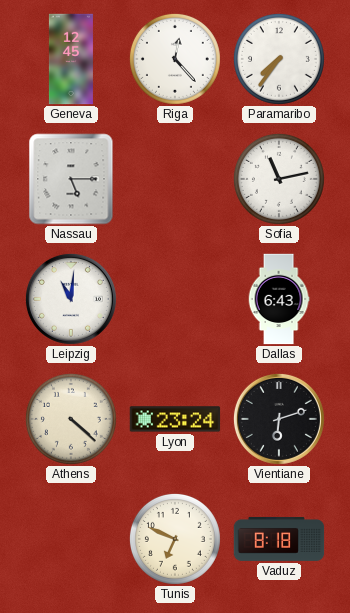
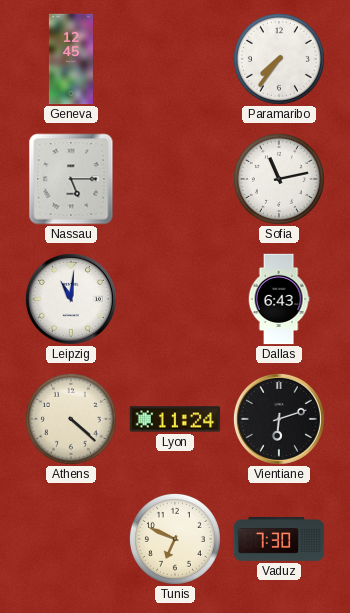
Riga: 12:23 -> none
Lyon: 23:24 -> 11:24
Vaduz: 8:18 -> 7:30
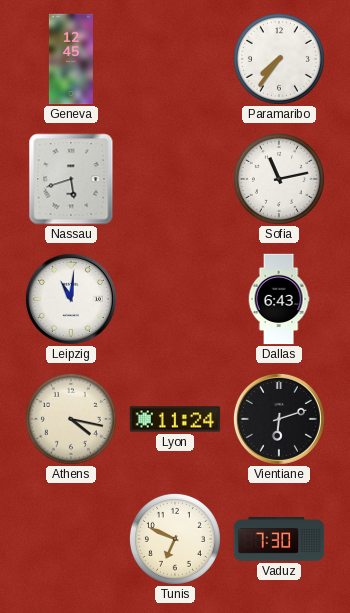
Nassau: 5:15 -> 5:42
Athens: 4:22 -> 4:17
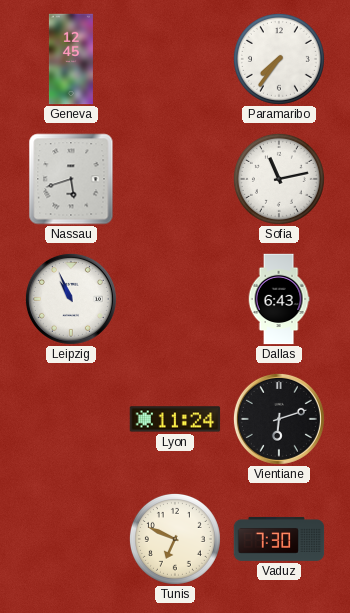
Leipzig: 11:01 -> 10:56
Athens: 4:17 -> none
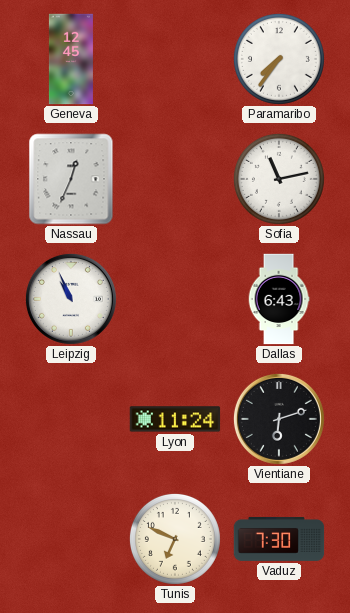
Nassau: 5:42 -> 12:34
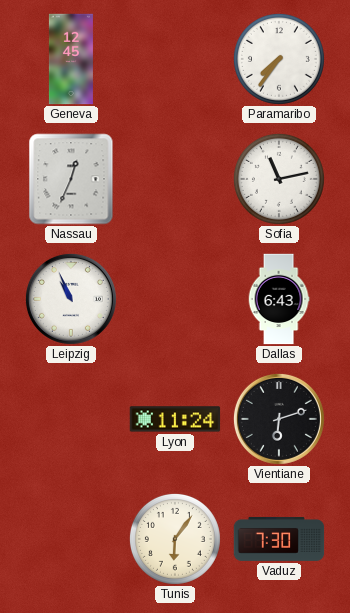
Tunis: 6:49 -> 6:06
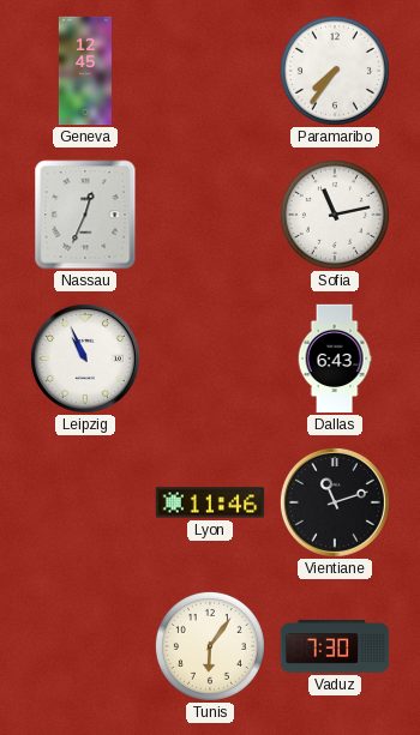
Lyon: 11:24 -> 11:46
Vientiane: 6:12 -> 11:12
